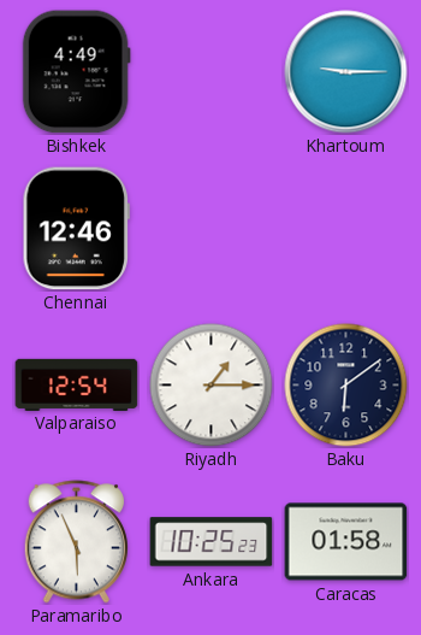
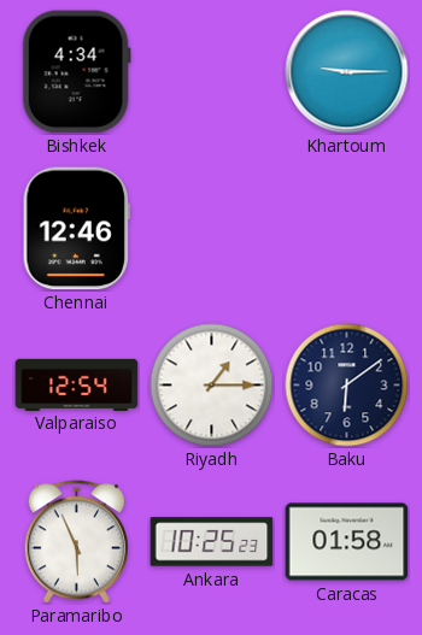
Bishkek: 4:49 -> 4:34
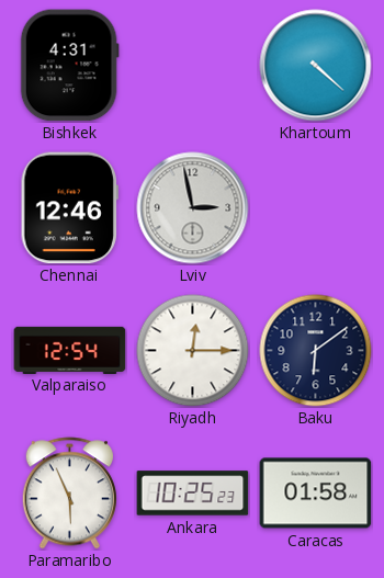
Bishkek: 4:34 -> 4:31
Khartoum: 9:15 -> 4:22
Lviv: none -> 2:58
Riyadh: 1:15 -> 12:15
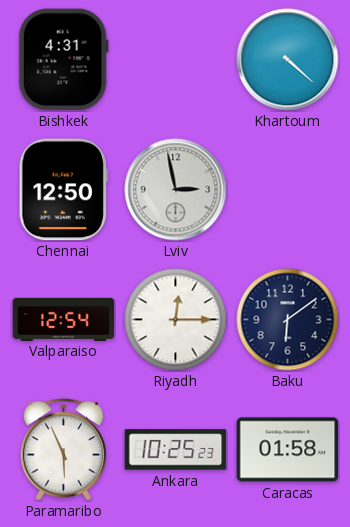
Chennai: 12:46 -> 12:50
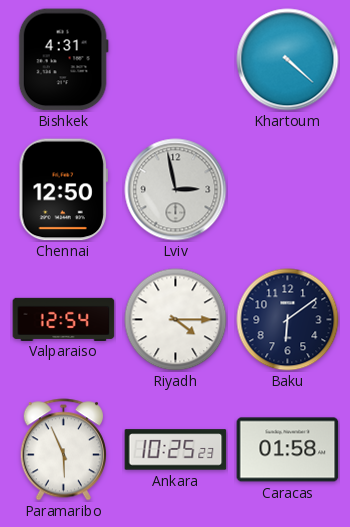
Riyadh: 12:15 -> 4:15
